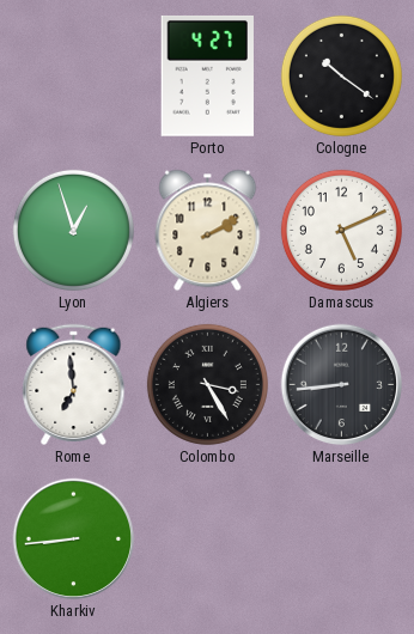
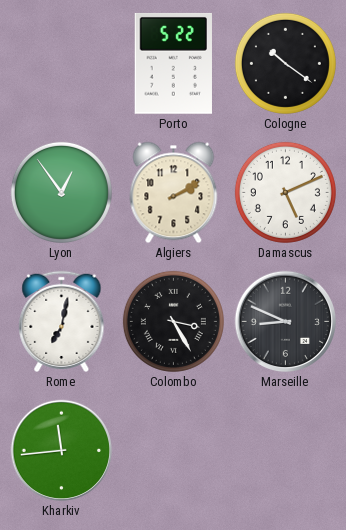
Porto: 4:27 -> 5:22
Lyon: 12:57 -> 12:54
Rome: 6:59 -> 7:02
Marseille: 8:44 -> 8:49
Kharkiv: 8:44 -> 11:44
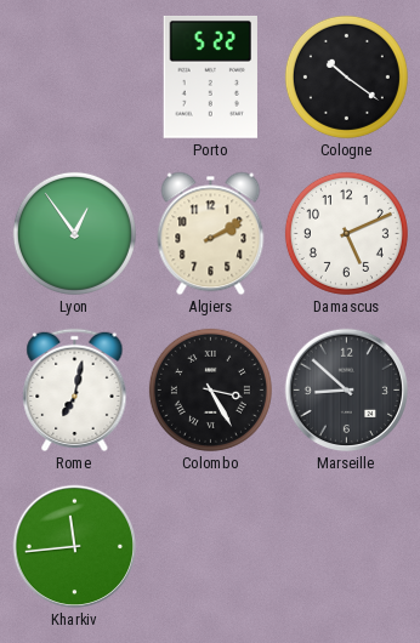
Marseille: 8:49 -> 8:52
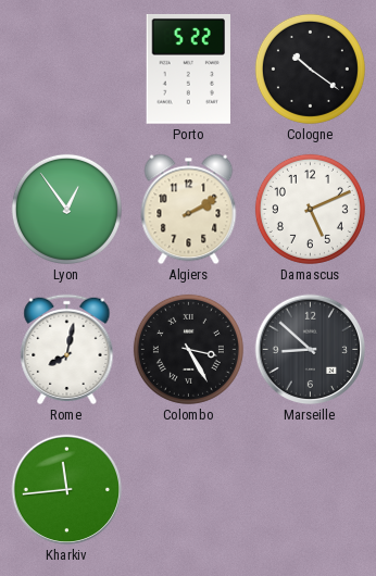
Rome: 7:02 -> 8:02
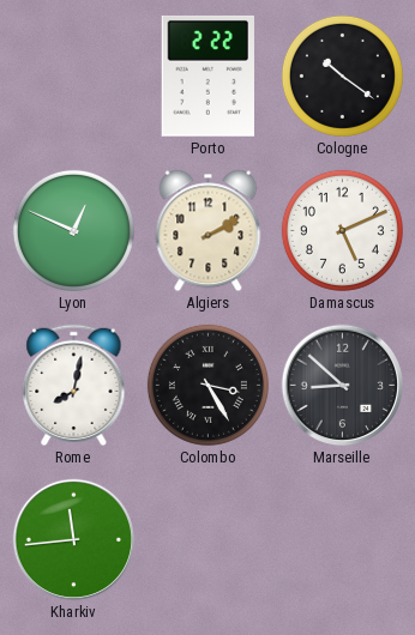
Porto: 5:22 -> 2:22
Lyon: 12:54 -> 12:49
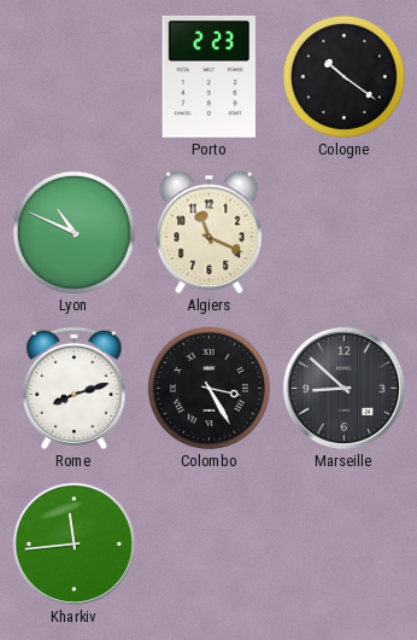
Porto: 2:22 -> 2:23
Lyon: 12:49 -> 10:49
Algiers: 2:10 -> 11:19
Damascus: 5:11 -> none
Rome: 8:02 -> 8:12
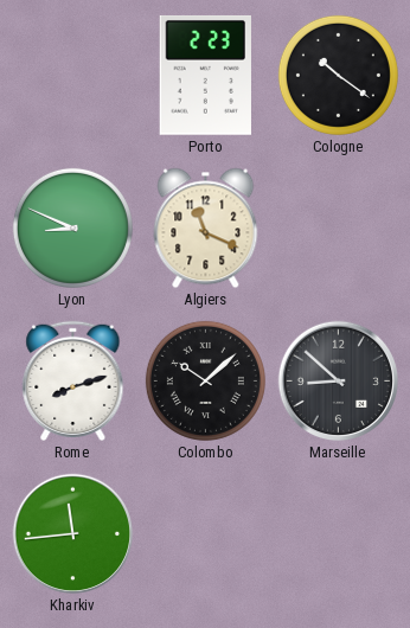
Lyon: 10:49 -> 8:49
Colombo: 3:25 -> 10:08
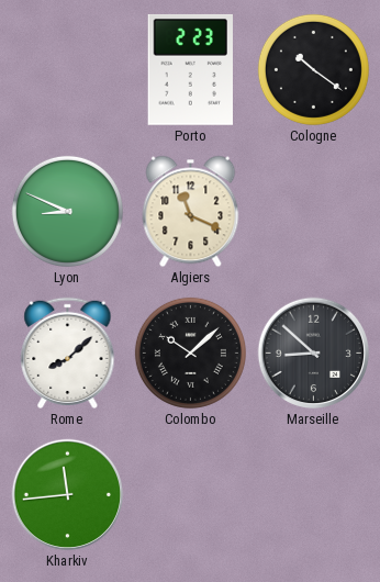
Rome: 8:12 -> 8:08
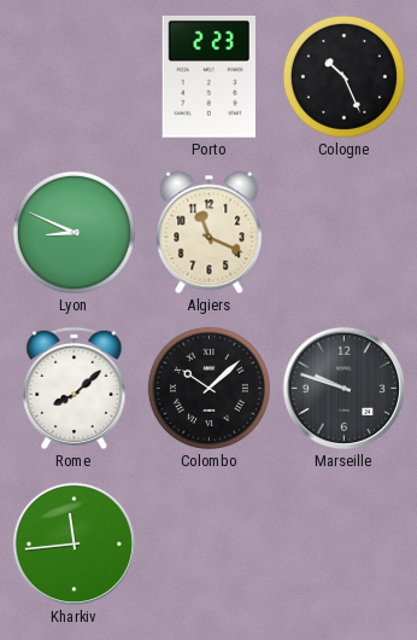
Cologne: 10:21 -> 10:26
Marseille: 8:52 -> 9:48
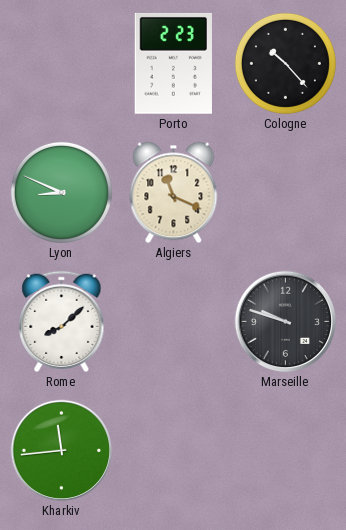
Cologne: 10:26 -> 10:23
Colombo: 10:08 -> none
